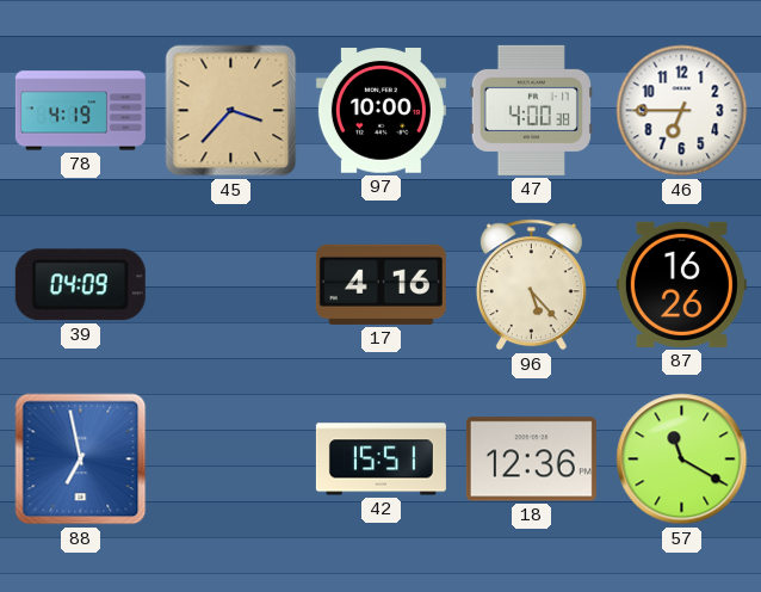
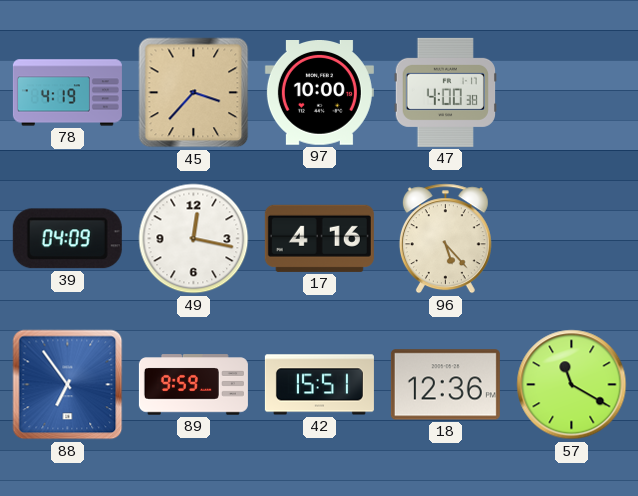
46: 6:45 -> none
49: none -> 12:17
87: 16:26 -> none
88: 6:58 -> 6:54
89: none -> 9:59
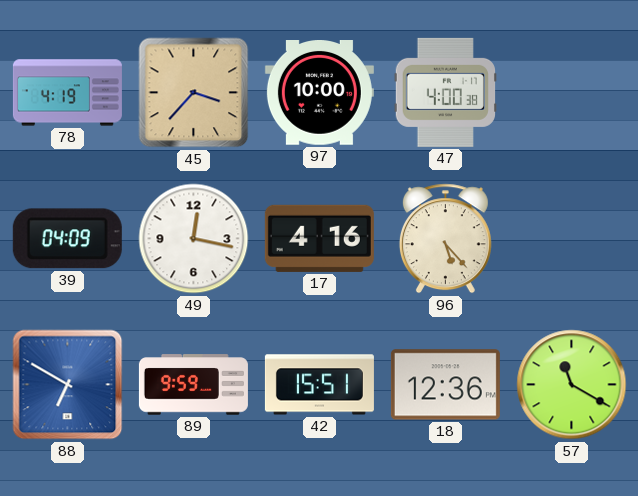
88: 6:54 -> 6:50
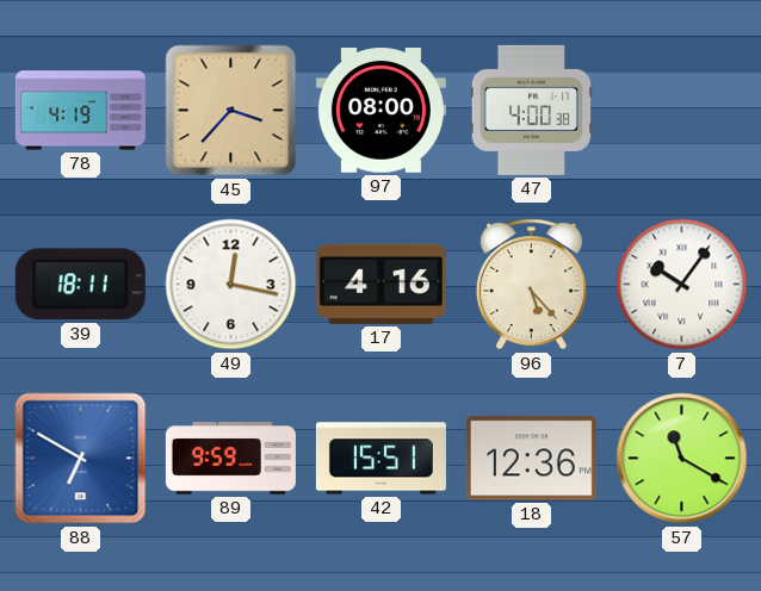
97: 10:00 -> 08:00
39: 04:09 -> 18:11
7: none -> 10:06
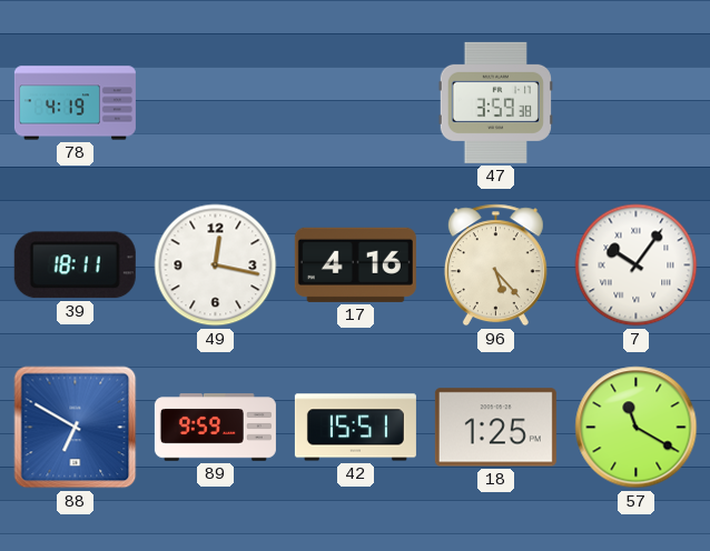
45: 3:37 -> none
97: 08:00 -> none
47: 4:00 -> 3:59
18: 12:36 -> 1:25
